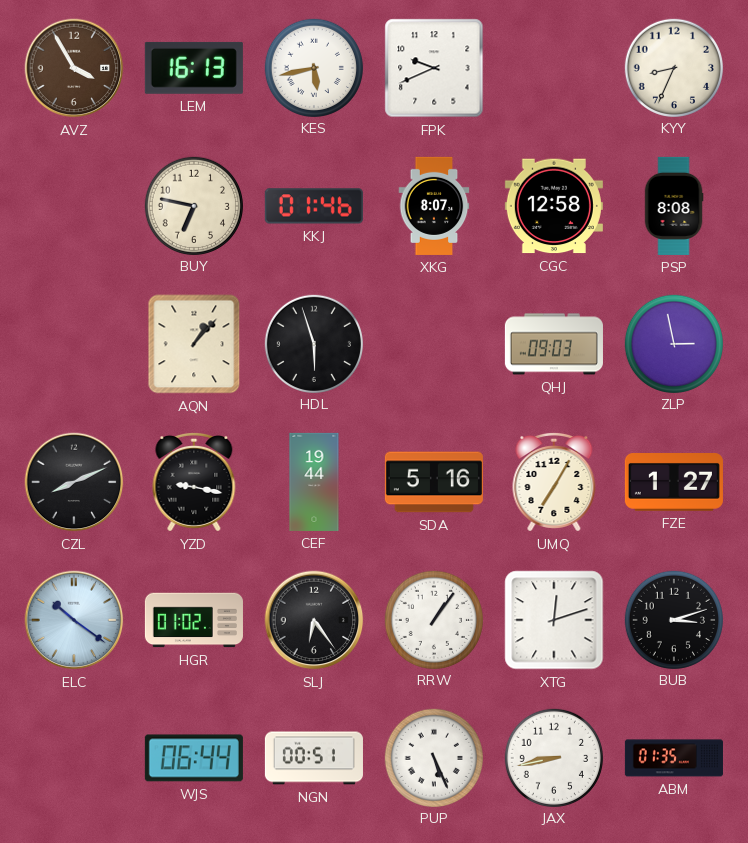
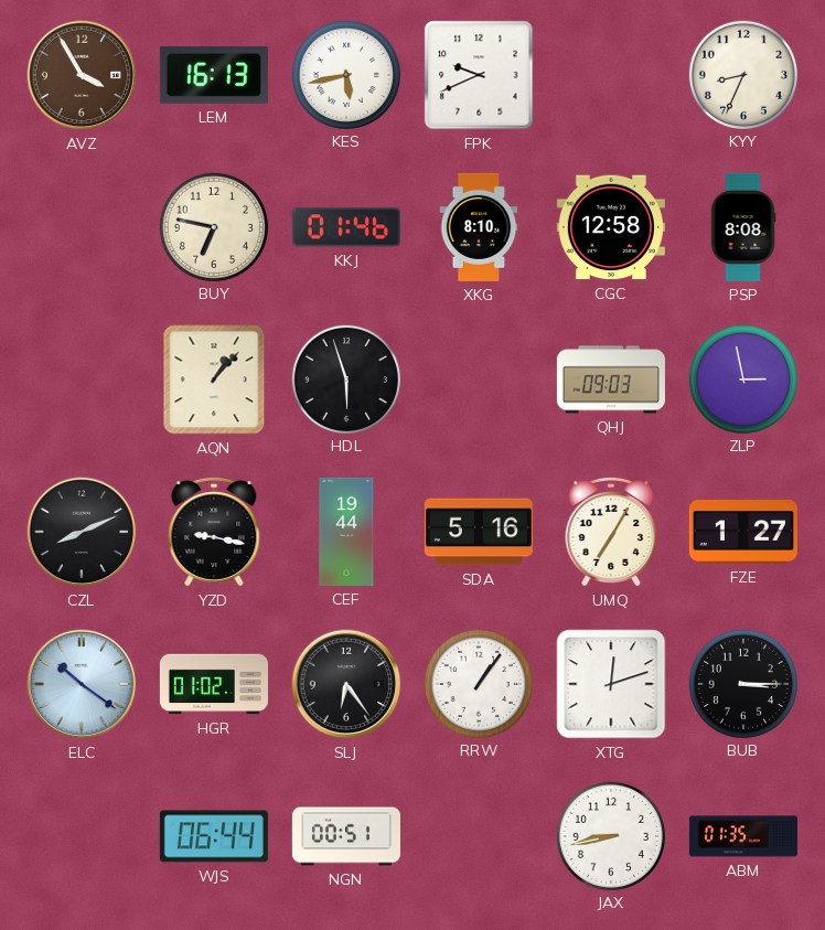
XKG: 8:07 -> 8:10
BUB: 3:12 -> 3:15
PUP: 5:26 -> none
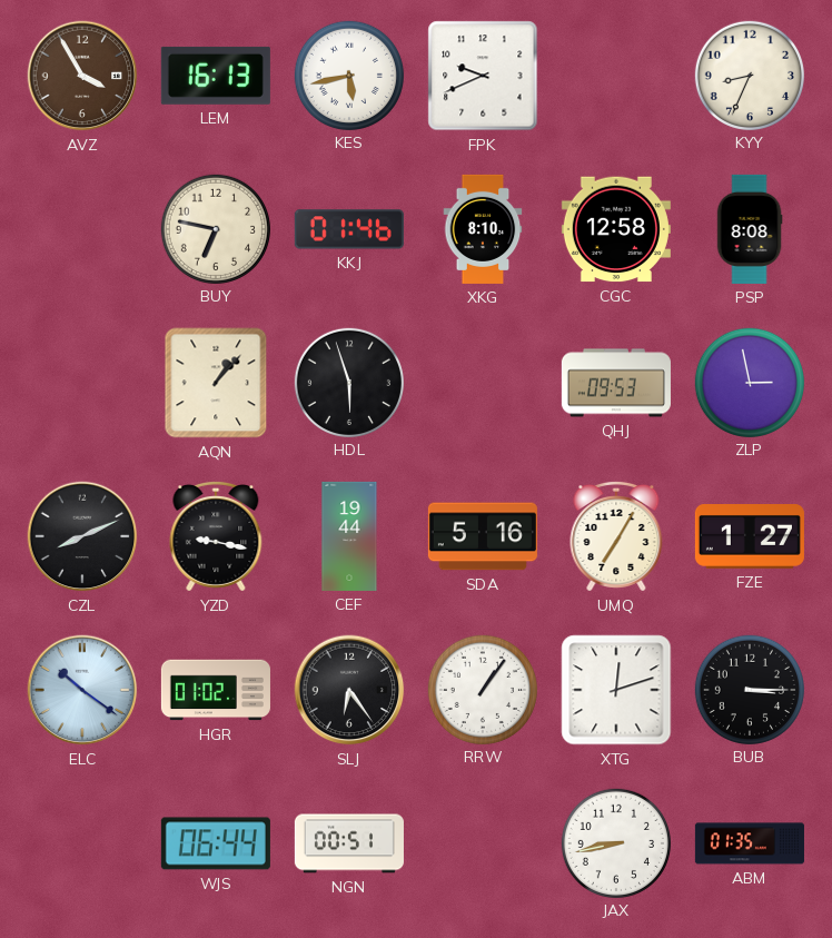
QHJ: 09:03 -> 09:53
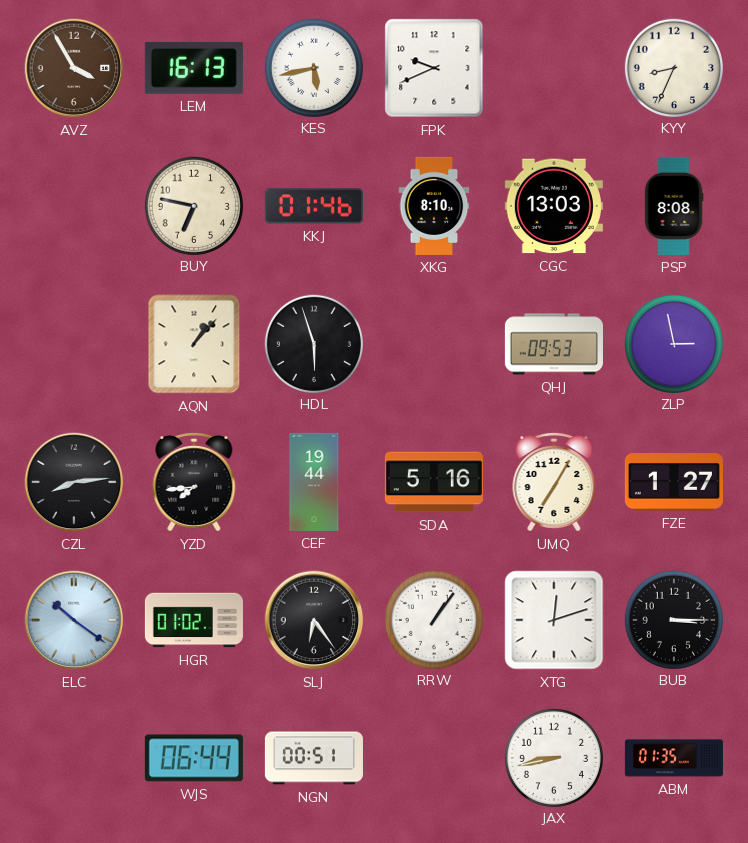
CGC: 12:58 -> 13:03
CZL: 8:11 -> 8:14
YZD: 9:17 -> 7:44
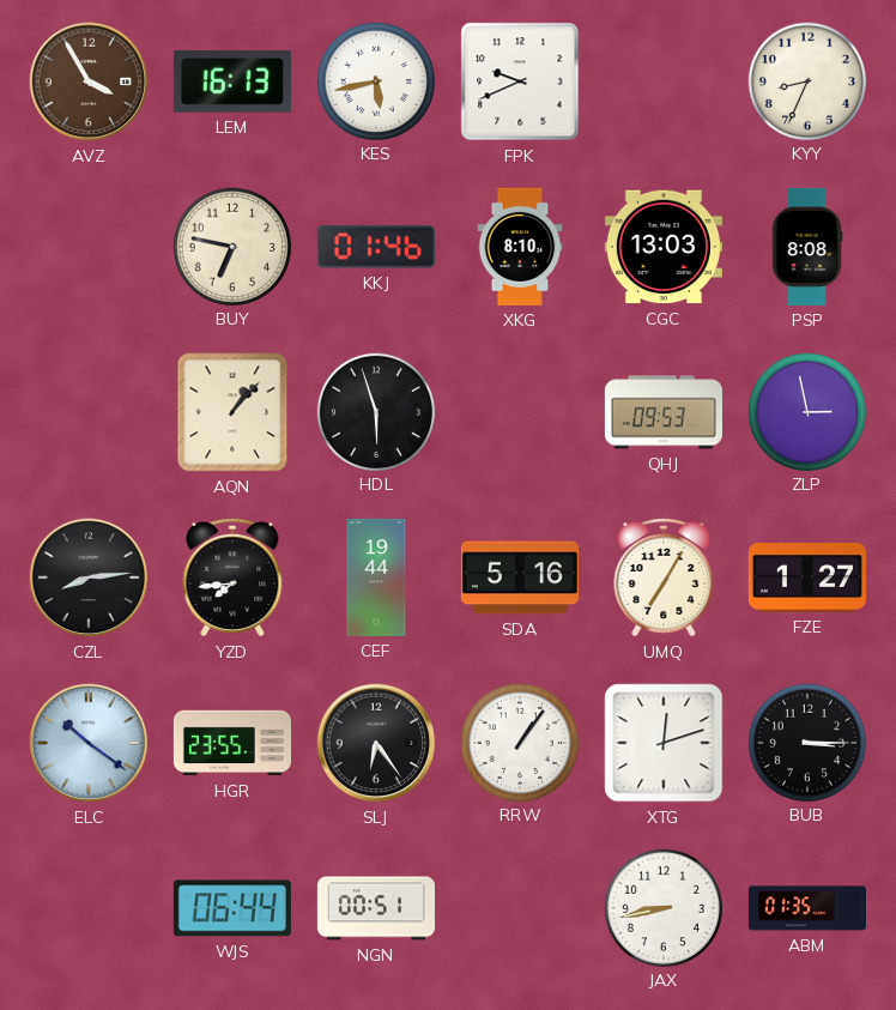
HGR: 01:02 -> 23:55
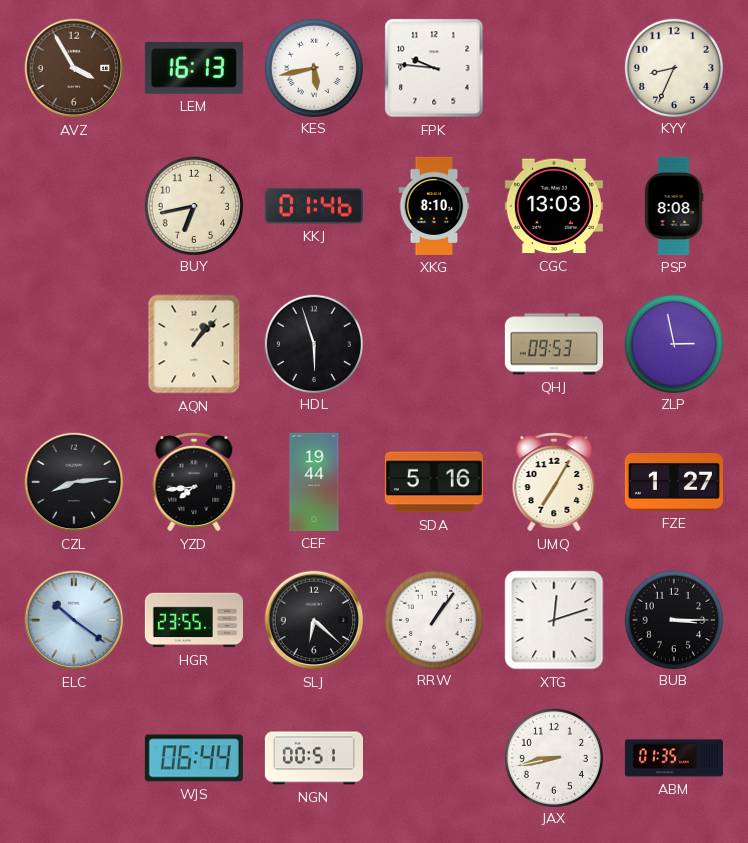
FPK: 9:41 -> 9:46
BUY: 6:47 -> 6:43
SLJ: 6:24 -> 6:22
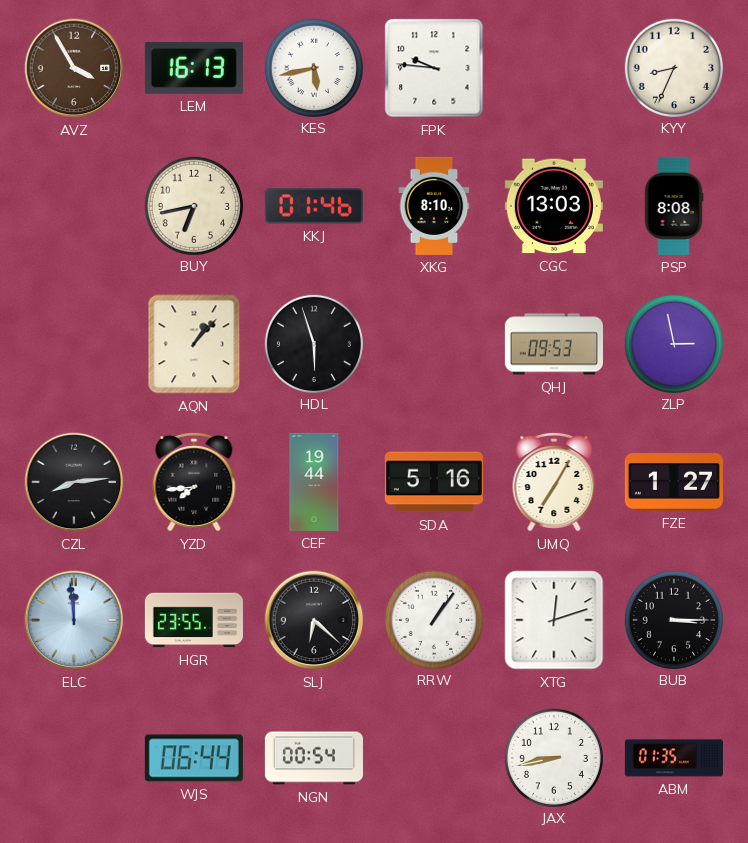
ELC: 10:21 -> 11:59
NGN: 00:51 -> 00:54
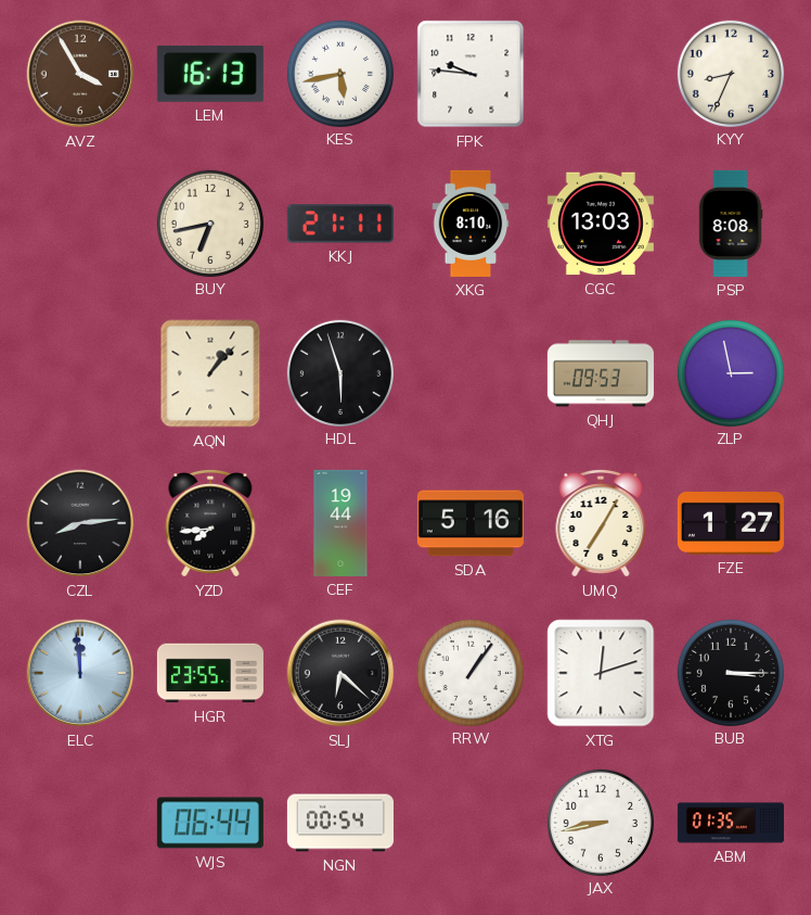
KKJ: 01:46 -> 21:11
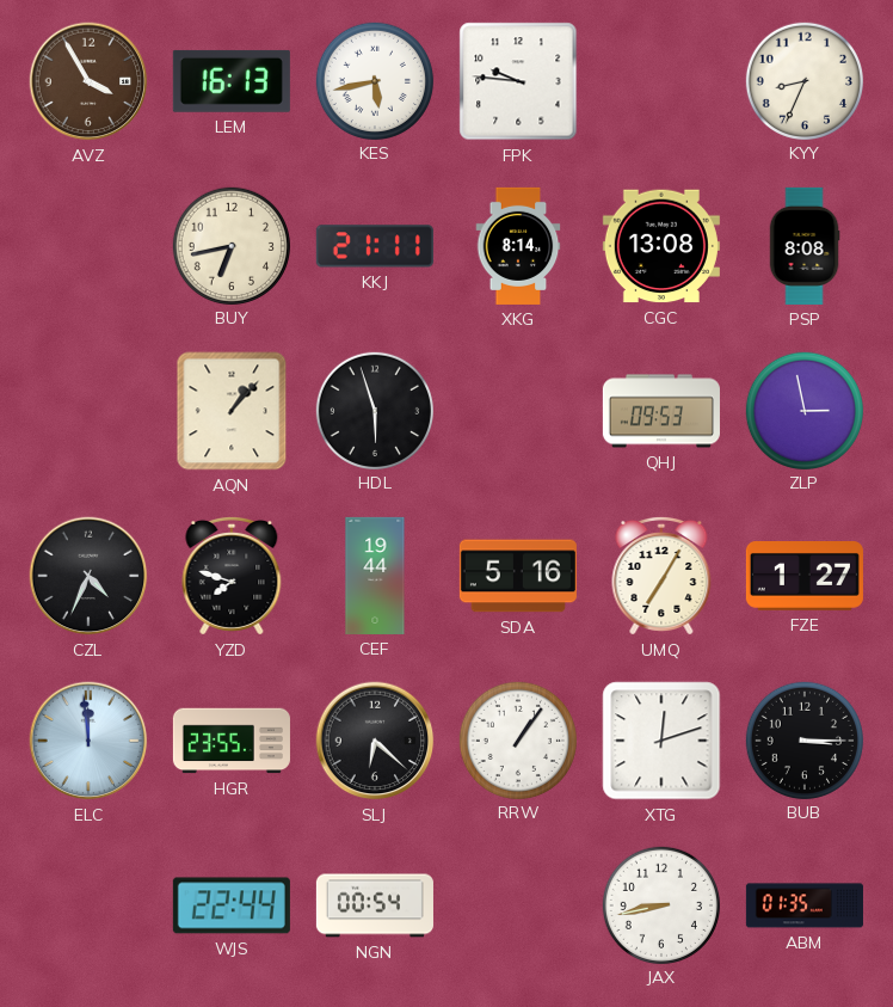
XKG: 8:10 -> 8:14
CGC: 13:03 -> 13:08
CZL: 8:14 -> 4:34
YZD: 7:44 -> 7:48
WJS: 06:44 -> 22:44
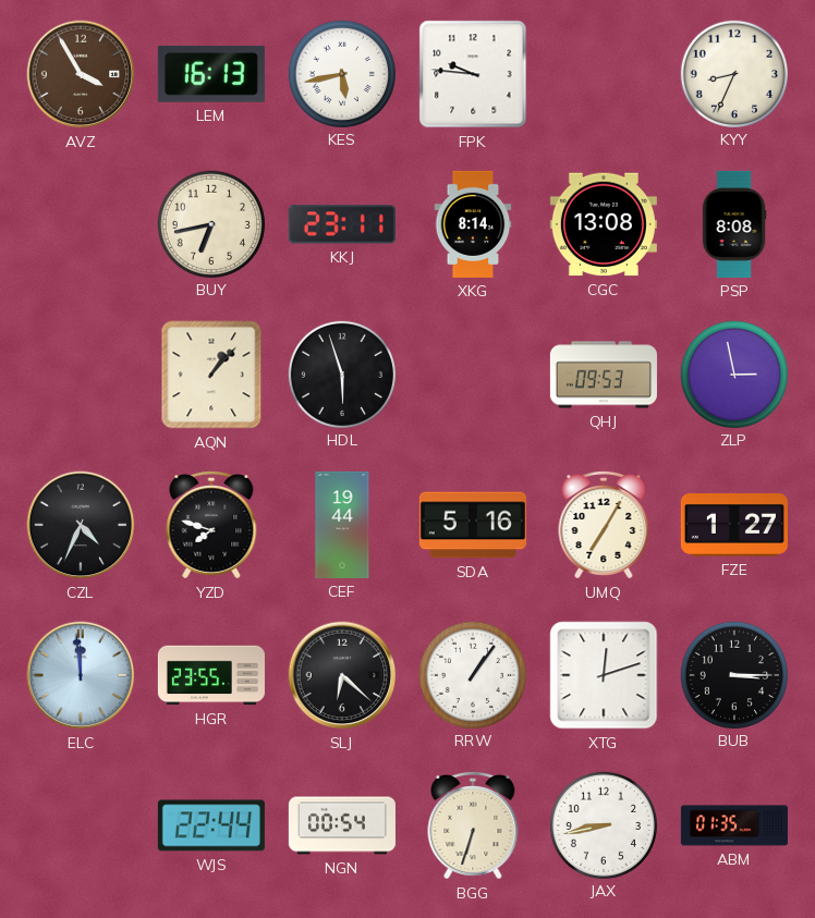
KKJ: 21:11 -> 23:11
BGG: none -> 6:33
